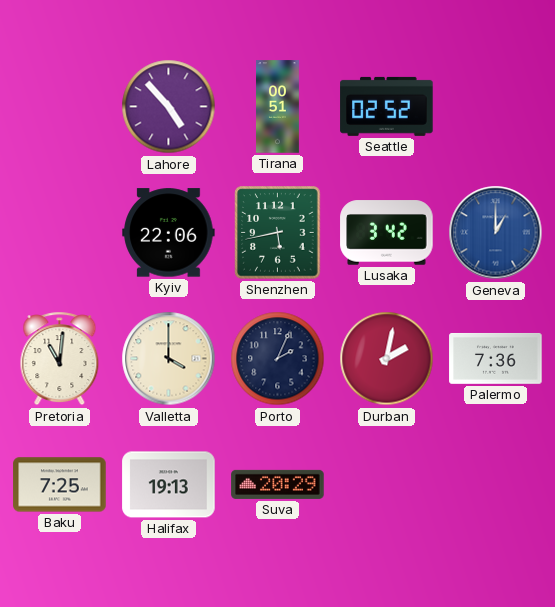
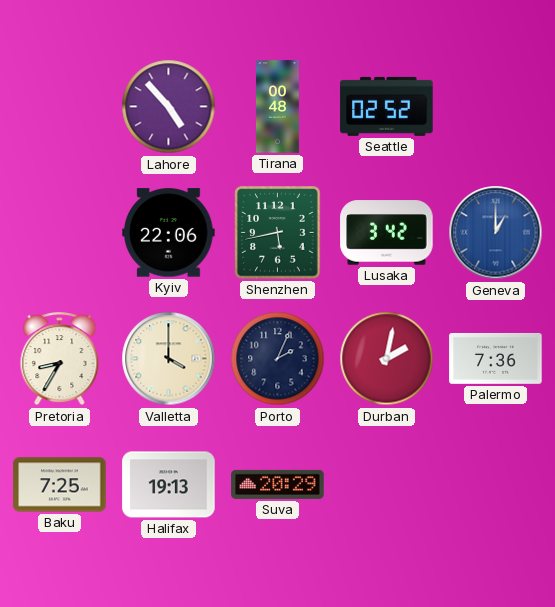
Tirana: 00:51 -> 00:48
Pretoria: 11:01 -> 8:35
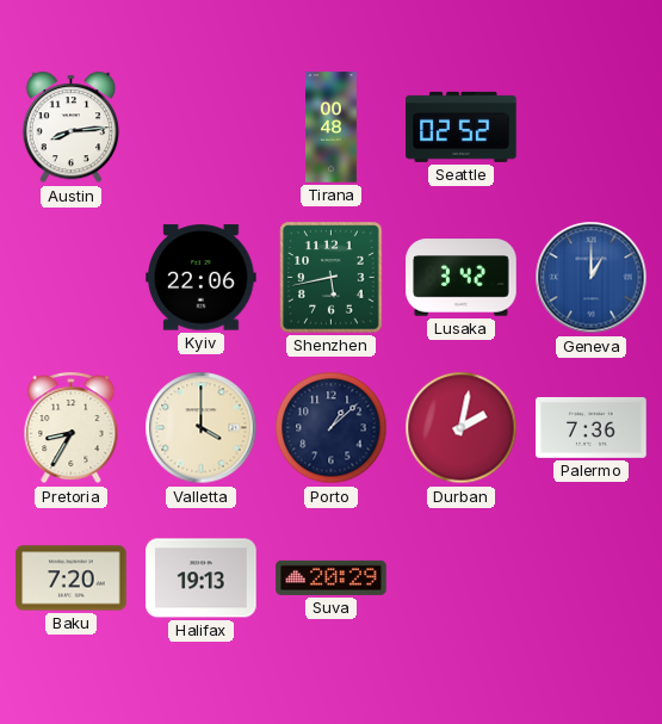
Austin: none -> 8:14
Lahore: 4:53 -> none
Porto: 2:04 -> 1:08
Baku: 7:25 -> 7:20
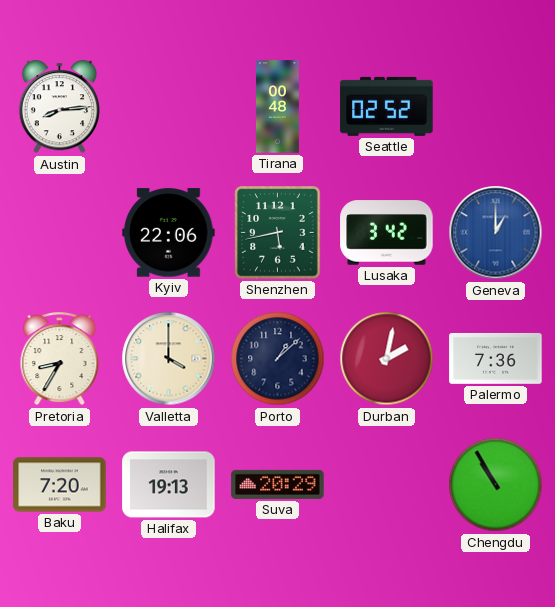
Chengdu: none -> 10:55
